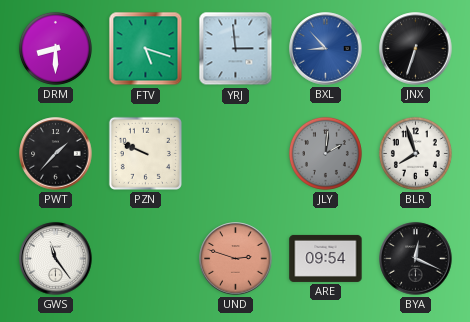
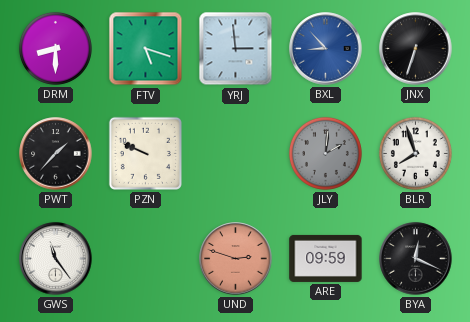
ARE: 09:54 -> 09:59
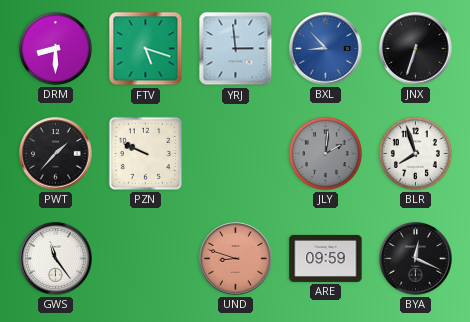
UND: 2:48 -> 8:48
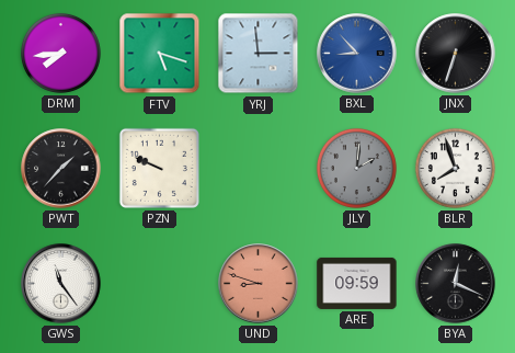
DRM: 8:30 -> 7:44
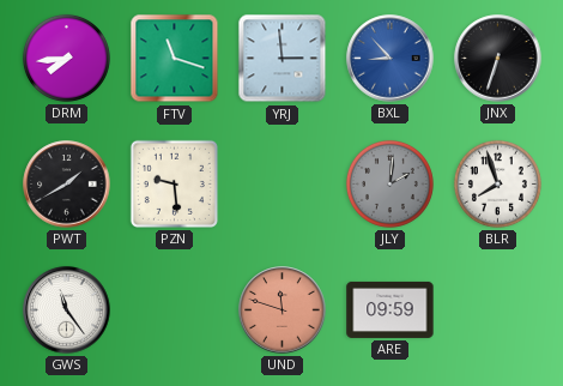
FTV: 5:18 -> 11:18
PWT: 1:37 -> 1:40
PZN: 9:49 -> 9:29
UND: 8:48 -> 11:48
BYA: 12:19 -> none
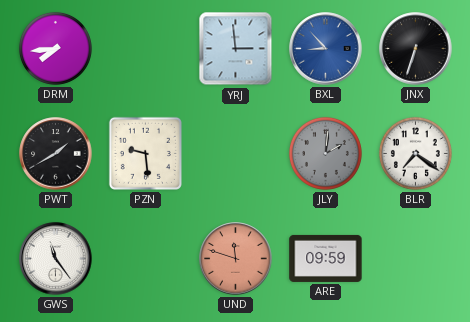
FTV: 11:18 -> none
BLR: 7:57 -> 7:21
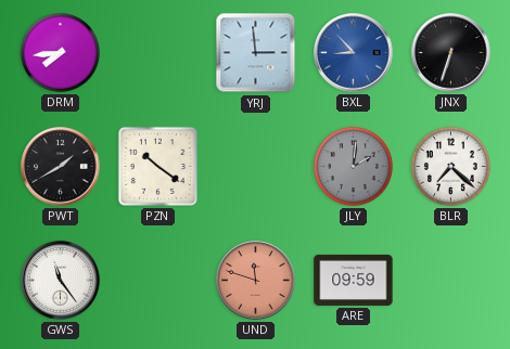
PZN: 9:29 -> 10:21
BLR: 7:21 -> 7:22
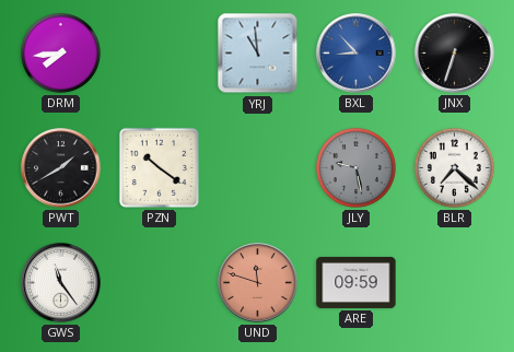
YRJ: 2:59 -> 10:59
JLY: 2:01 -> 9:28
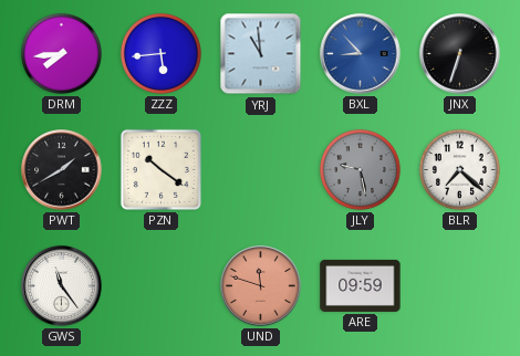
ZZZ: none -> 5:44
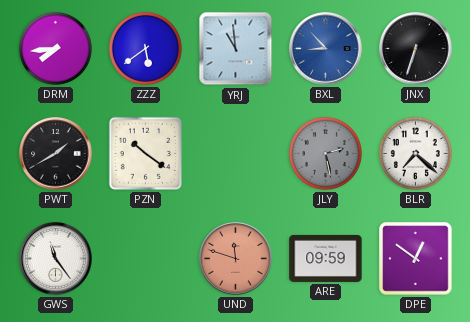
ZZZ: 5:44 -> 5:39
JLY: 9:28 -> 2:28
DPE: none -> 12:51
